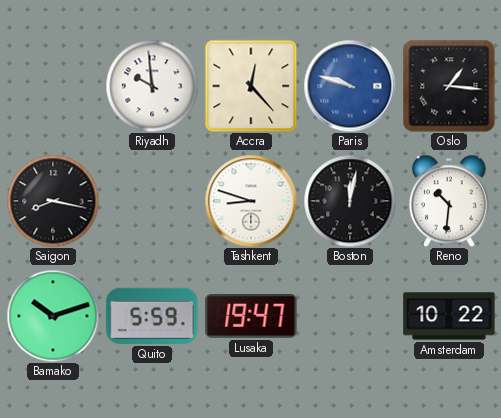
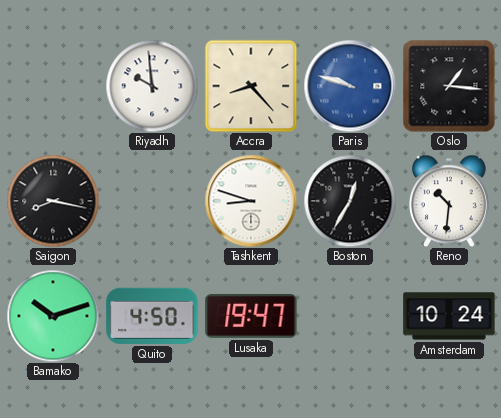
Accra: 12:23 -> 8:23
Boston: 12:02 -> 12:35
Quito: 5:59 -> 4:50
Amsterdam: 10:22 -> 10:24
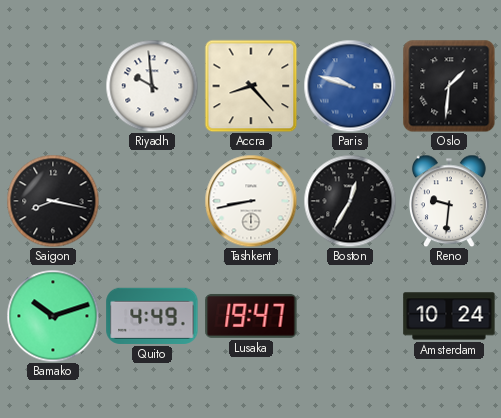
Oslo: 1:16 -> 1:31
Tashkent: 8:48 -> 8:43
Reno: 10:31 -> 9:31
Quito: 4:50 -> 4:49
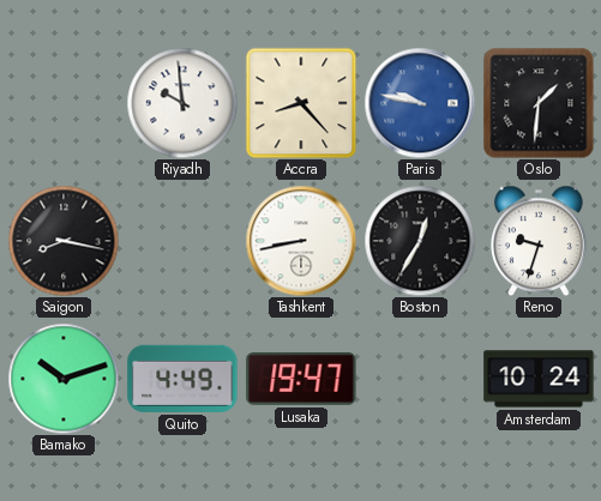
Paris: 9:48 -> 9:47
Reno: 9:31 -> 9:33
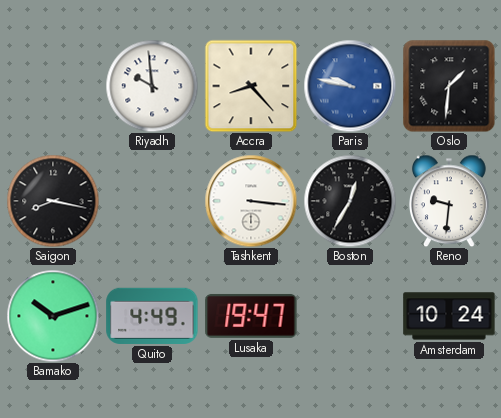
Tashkent: 8:43 -> 3:16
Reno: 9:33 -> 9:31
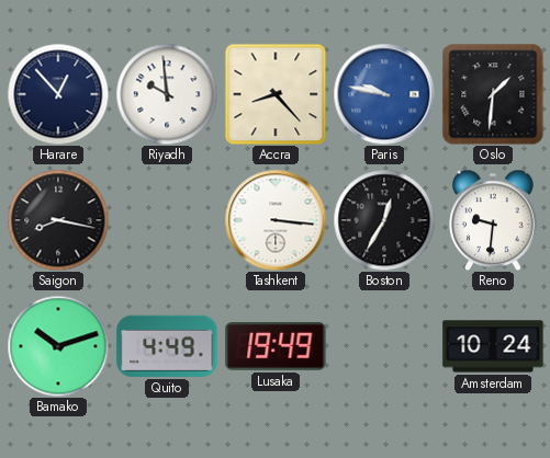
Harare: none -> 12:53
Lusaka: 19:47 -> 19:49
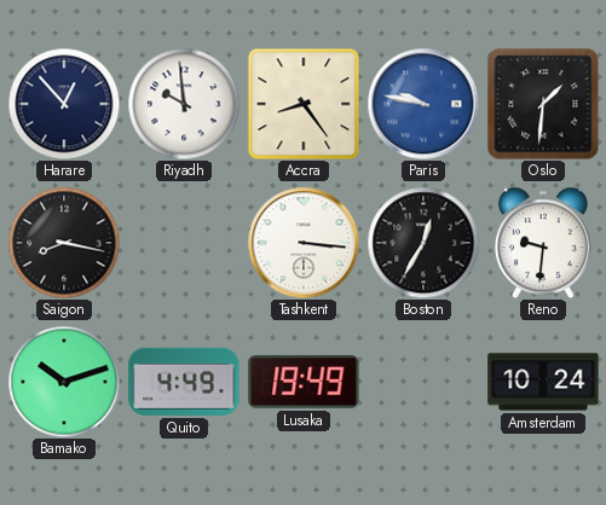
Accra: 8:23 -> 8:24
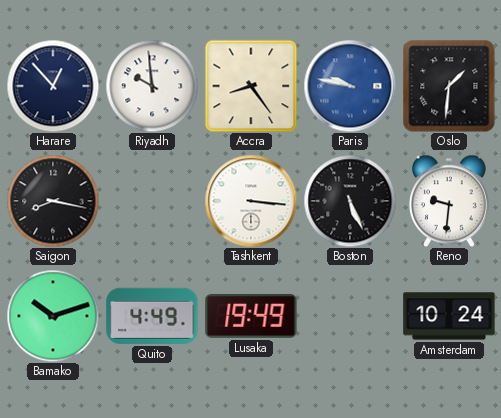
Boston: 12:35 -> 5:26
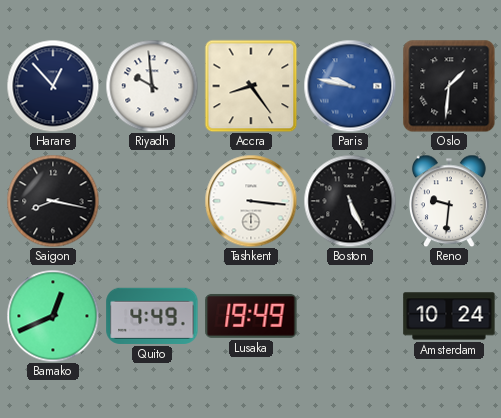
Bamako: 10:12 -> 12:41
